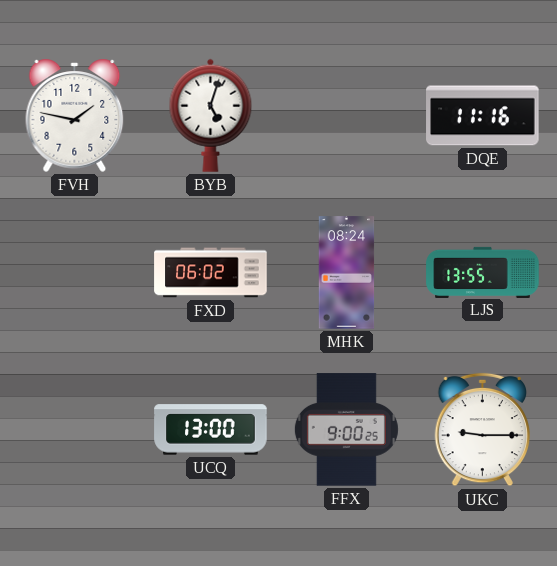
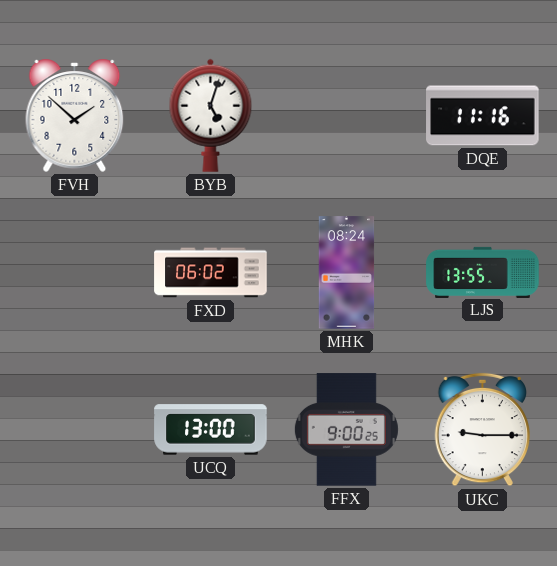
FVH: 1:47 -> 1:52
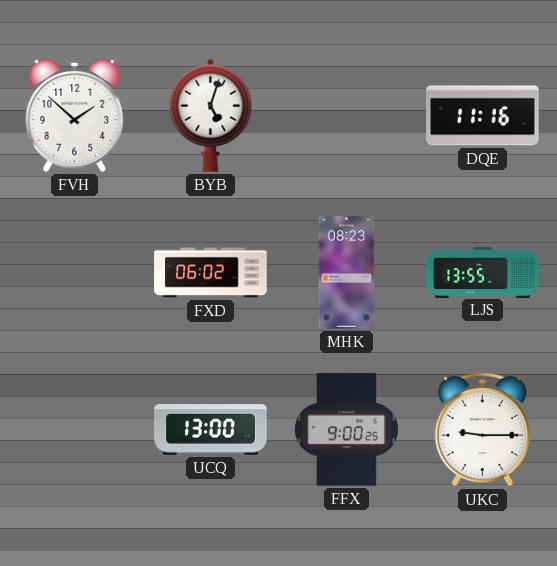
MHK: 08:24 -> 08:23
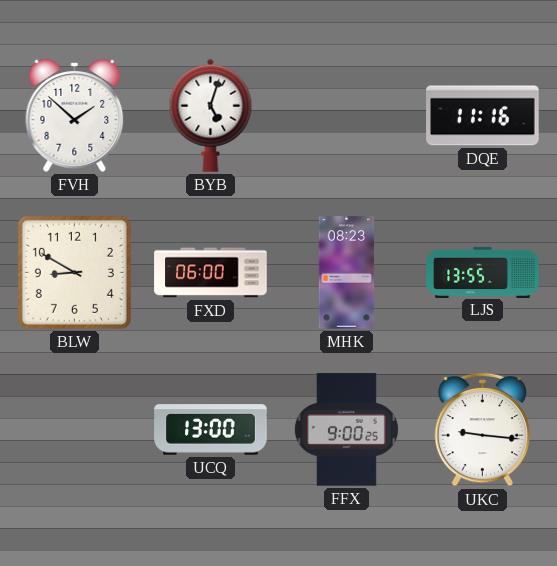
BLW: none -> 8:50
FXD: 06:02 -> 06:00
UKC: 9:15 -> 9:16
